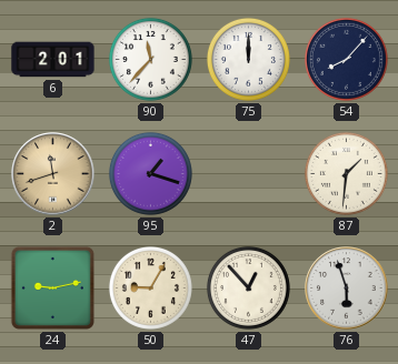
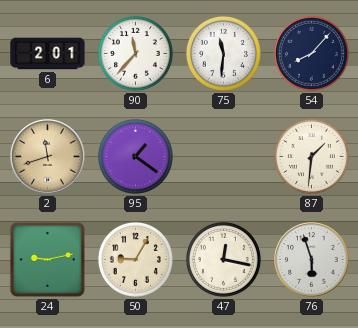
75: 12:00 -> 11:31
95: 1:18 -> 1:21
47: 12:53 -> 12:17
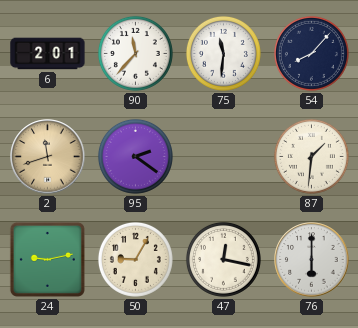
95: 1:21 -> 2:21
76: 5:57 -> 6:00
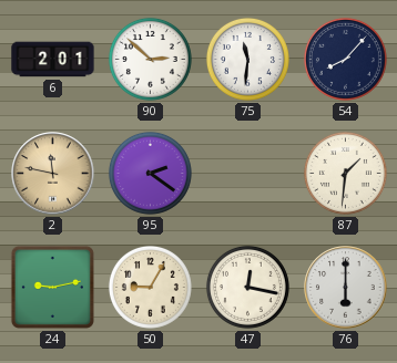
90: 11:37 -> 2:52
2: 11:42 -> 11:47
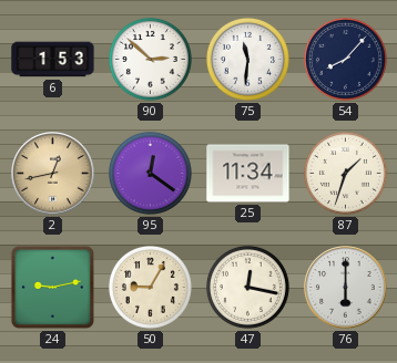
6: 2:01 -> 1:53
2: 11:47 -> 12:43
95: 2:21 -> 12:21
25: none -> 11:34
87: 1:31 -> 1:33
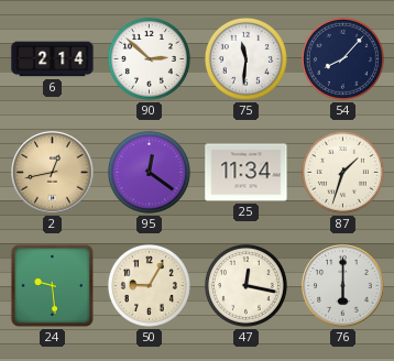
6: 1:53 -> 2:14
24: 9:13 -> 9:29
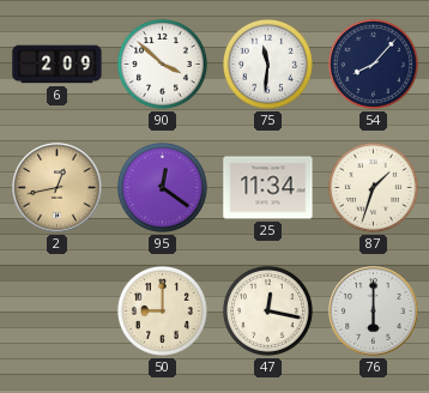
6: 2:14 -> 2:09
90: 2:52 -> 3:52
24: 9:29 -> none
50: 9:05 -> 9:00
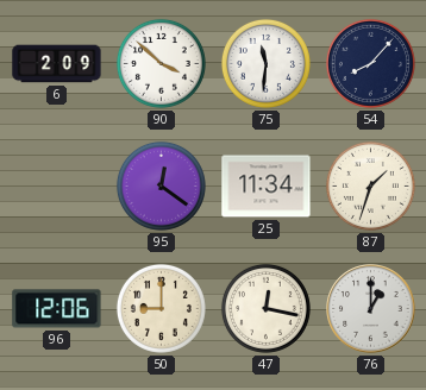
2: 12:43 -> none
96: none -> 12:06
76: 6:00 -> 1:00
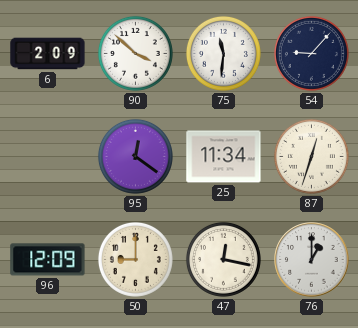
54: 8:07 -> 9:07
87: 1:33 -> 12:33
96: 12:06 -> 12:09
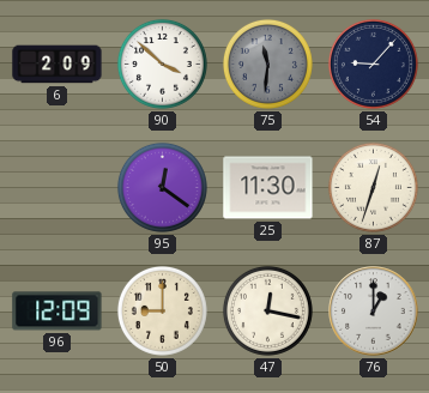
75 dial: white -> grey
25: 11:34 -> 11:30
